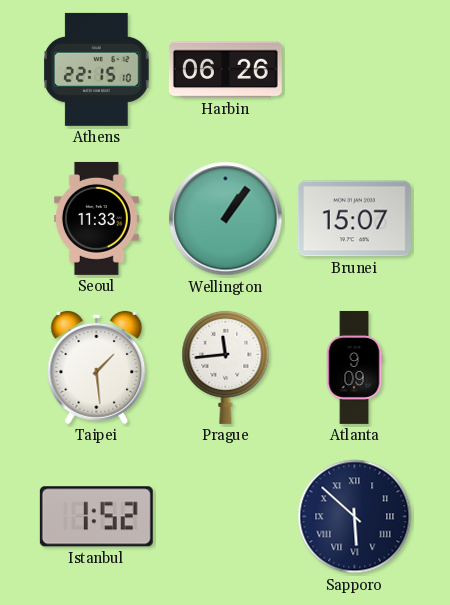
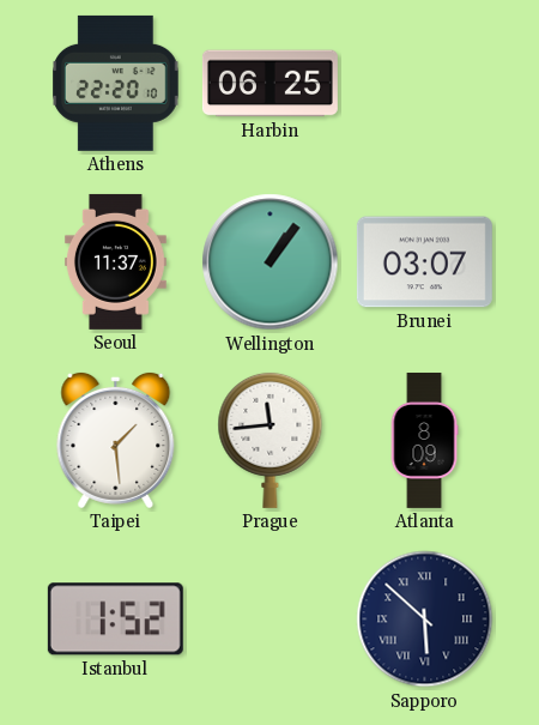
Athens: 22:15 -> 22:20
Harbin: 06:26 -> 06:25
Seoul: 11:33 -> 11:37
Brunei: 15:07 -> 03:07
Atlanta: 9:09 -> 8:09
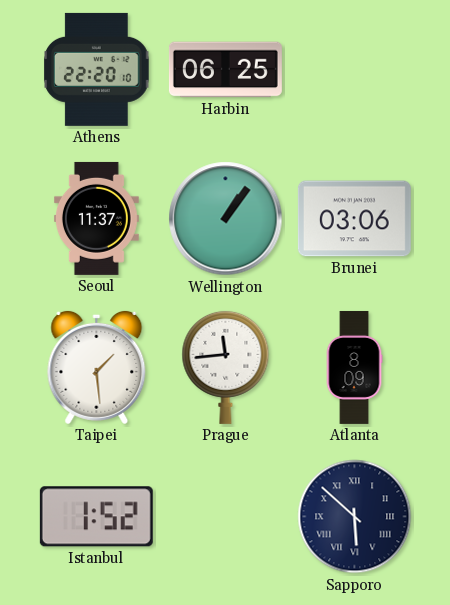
Brunei: 03:07 -> 03:06
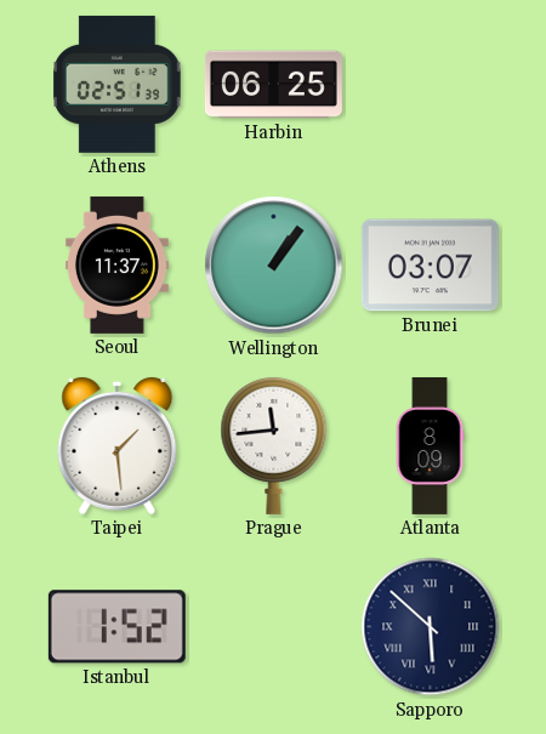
Athens: 22:20 -> 02:51
Brunei: 03:06 -> 03:07
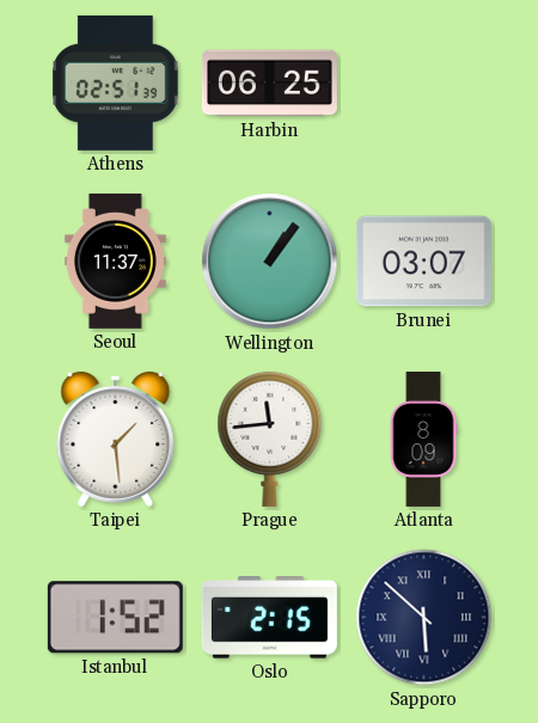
Oslo: none -> 2:15
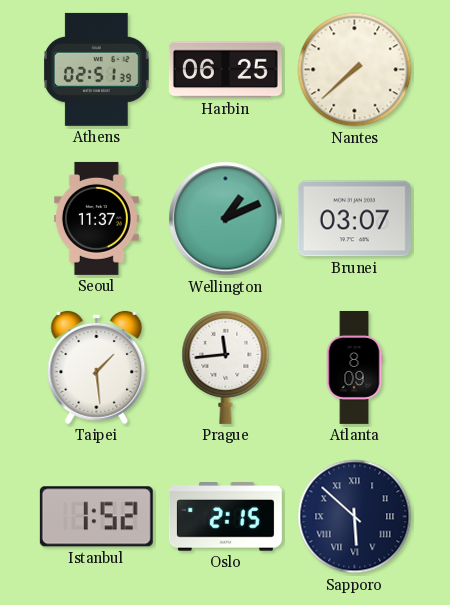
Nantes: none -> 7:38
Wellington: 1:06 -> 1:11
